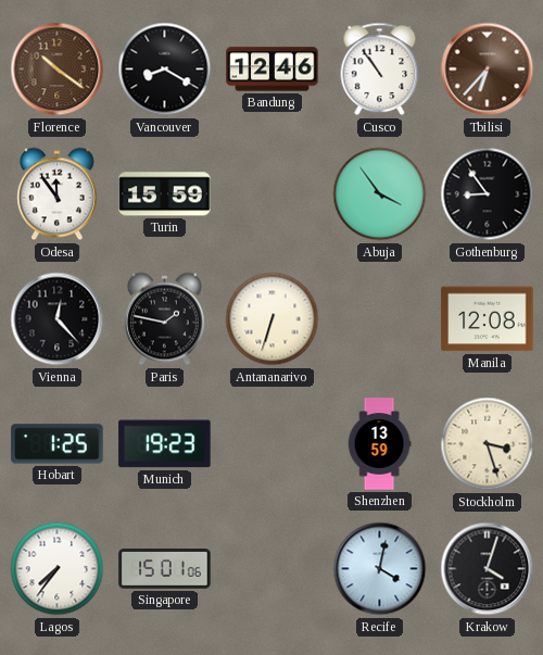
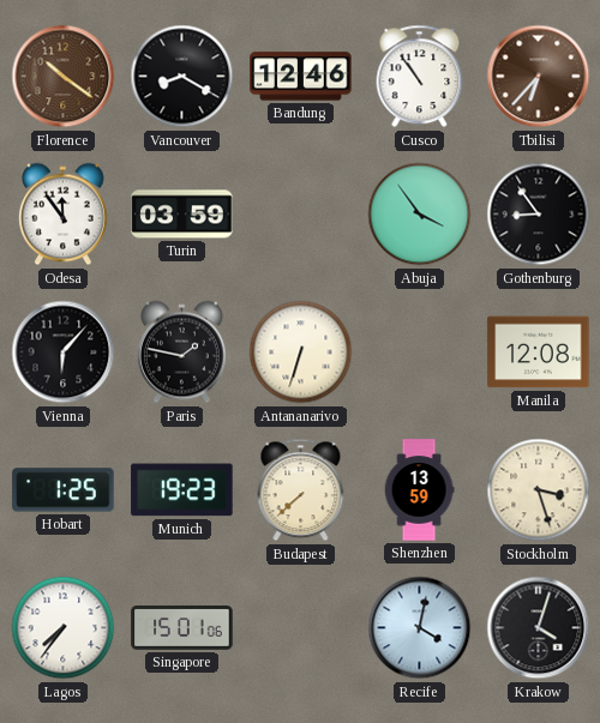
Turin: 15:59 -> 03:59
Vienna: 12:23 -> 6:07
Budapest: none -> 7:38
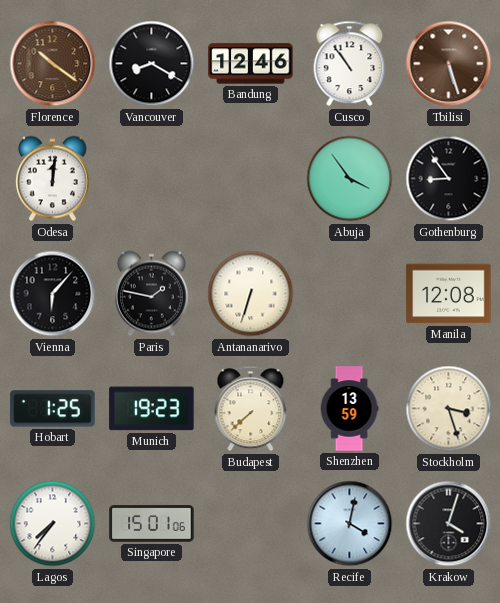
Tbilisi: 6:37 -> 5:27
Odesa: 11:54 -> 12:01
Turin: 03:59 -> none
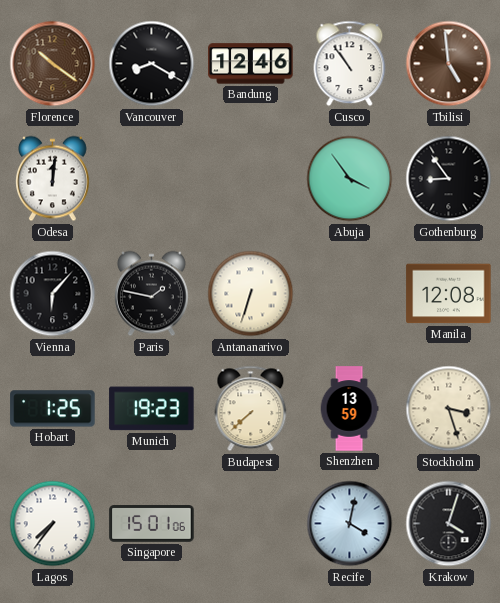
Tbilisi: 5:27 -> 4:59
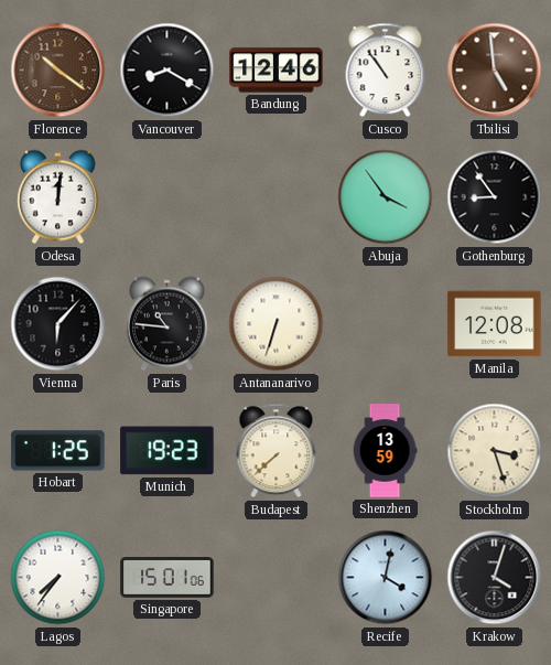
Paris: 1:47 -> 10:46
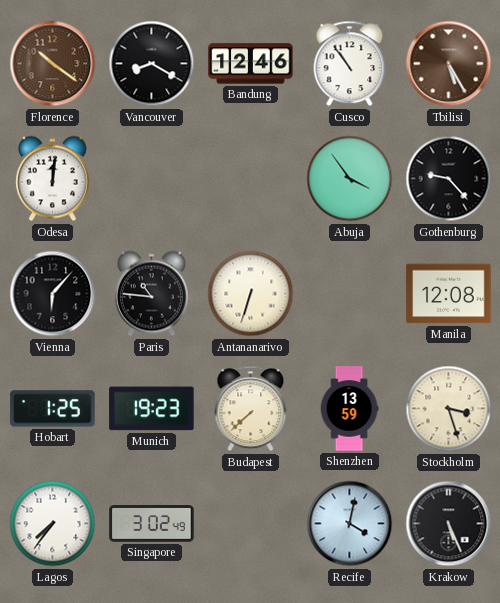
Tbilisi: 4:59 -> 5:25
Gothenburg: 8:54 -> 9:23
Singapore: 15:01 -> 3:02
Krakow: 4:03 -> 5:26
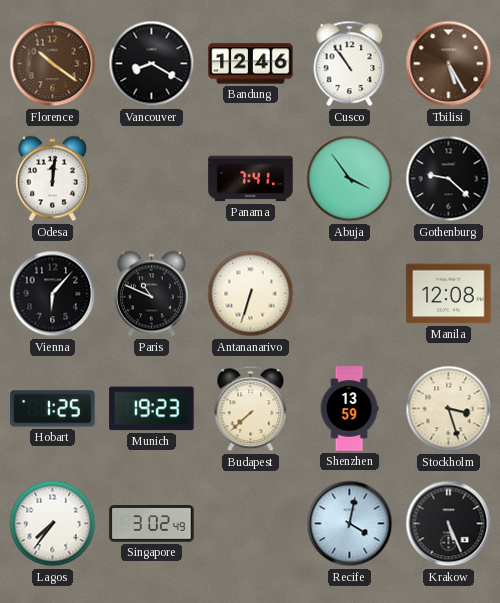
Panama: none -> 7:41
Gothenburg: 9:23 -> 9:22
Paris: 10:46 -> 10:49
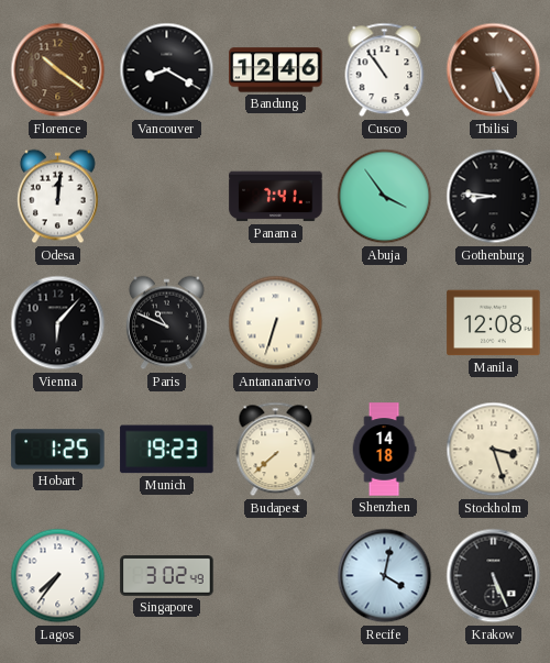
Gothenburg: 9:22 -> 8:46
Shenzhen: 13:59 -> 14:18
